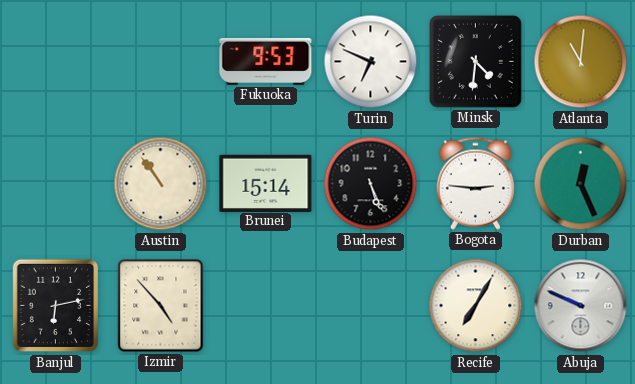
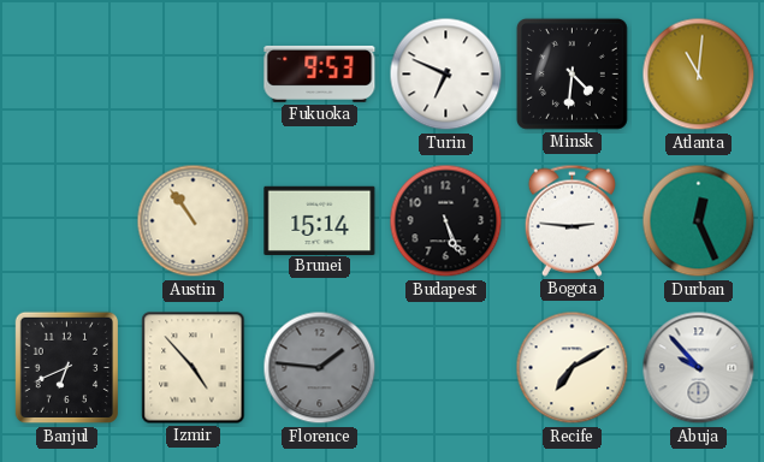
Banjul: 6:13 -> 6:41
Florence: none -> 1:46
Recife: 7:05 -> 7:10
Abuja: 9:49 -> 9:53
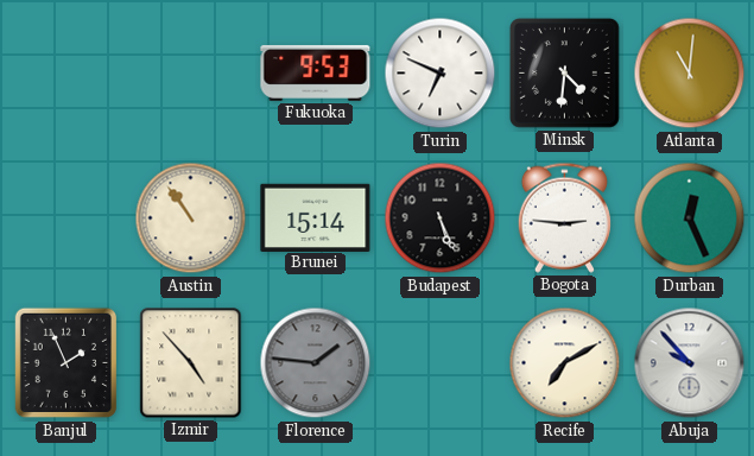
Banjul: 6:41 -> 1:56
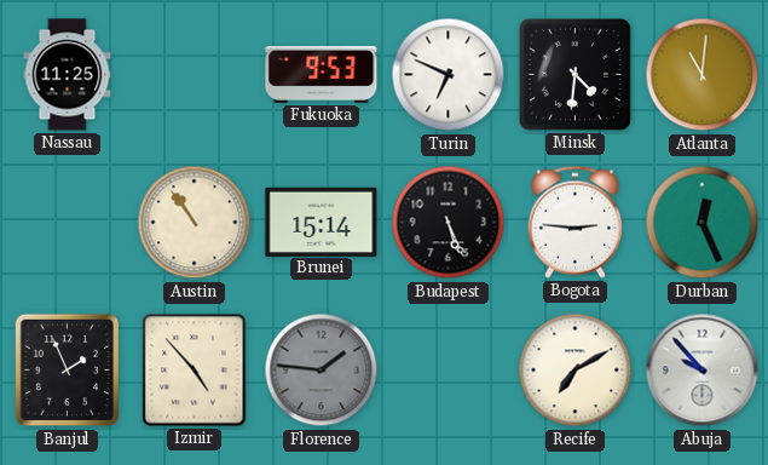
Nassau: none -> 11:25
